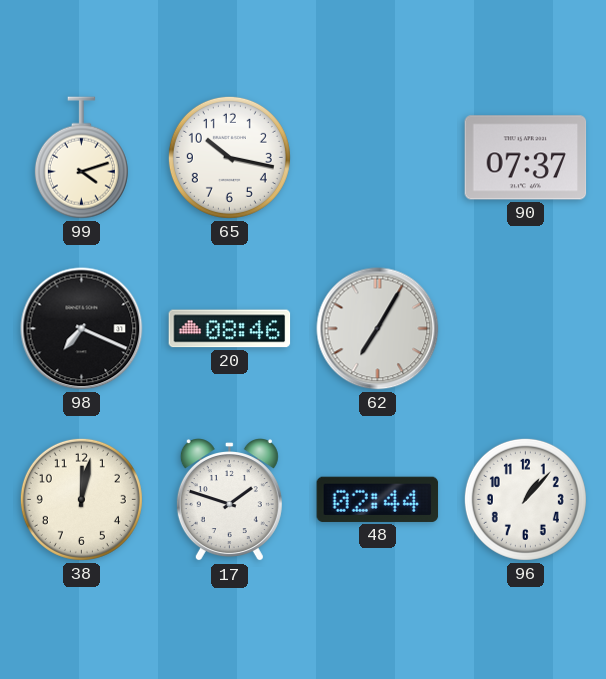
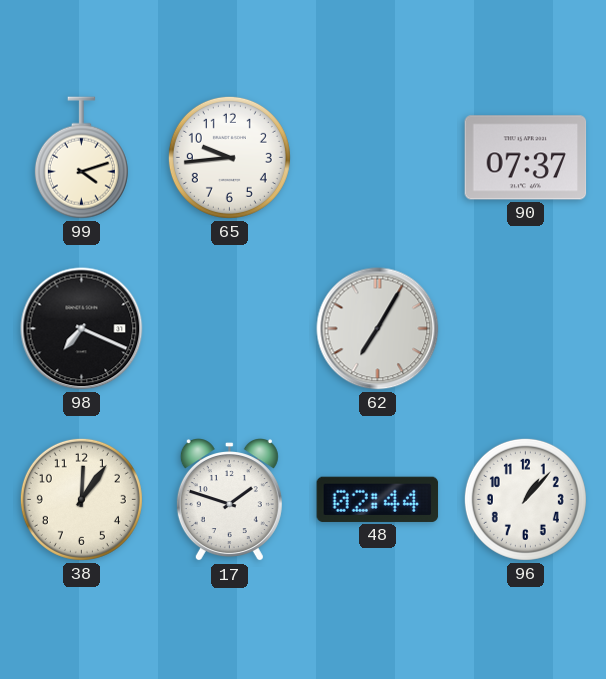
65: 10:17 -> 9:44
20: 08:46 -> none
38: 12:02 -> 12:06
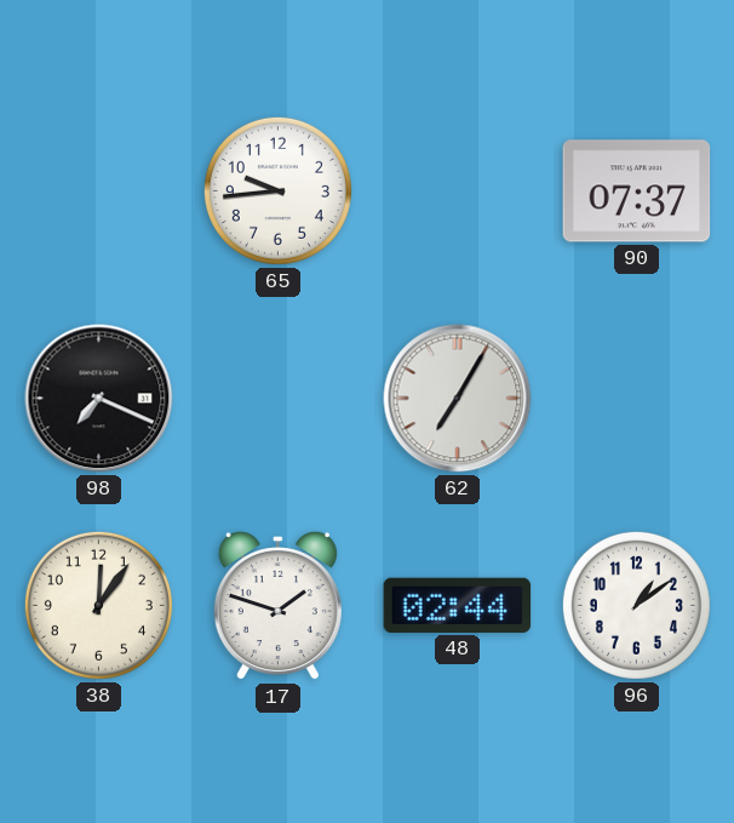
99: 4:12 -> none
96: 1:07 -> 1:09
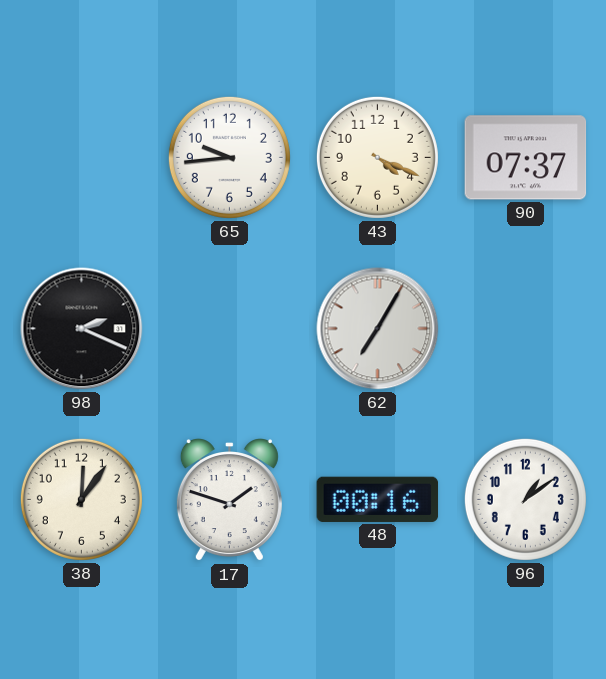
43: none -> 4:19
98: 7:19 -> 2:19
48: 02:44 -> 00:16
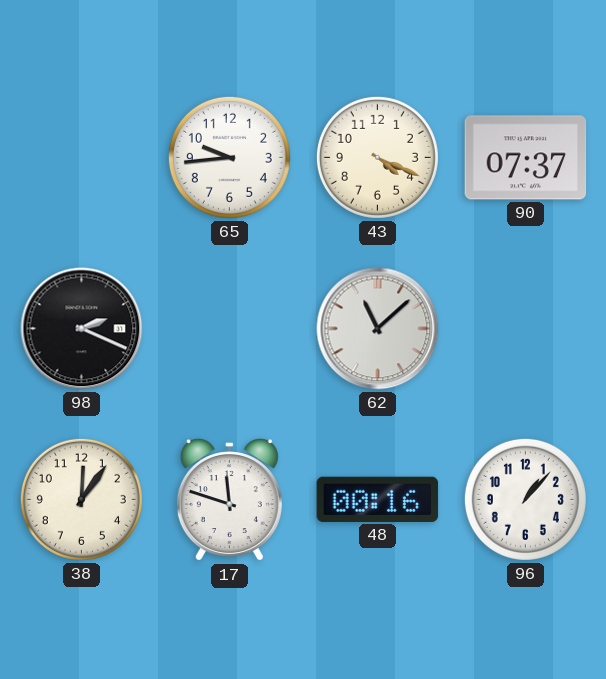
62: 7:05 -> 11:08
17: 1:48 -> 11:48
96: 1:09 -> 1:07
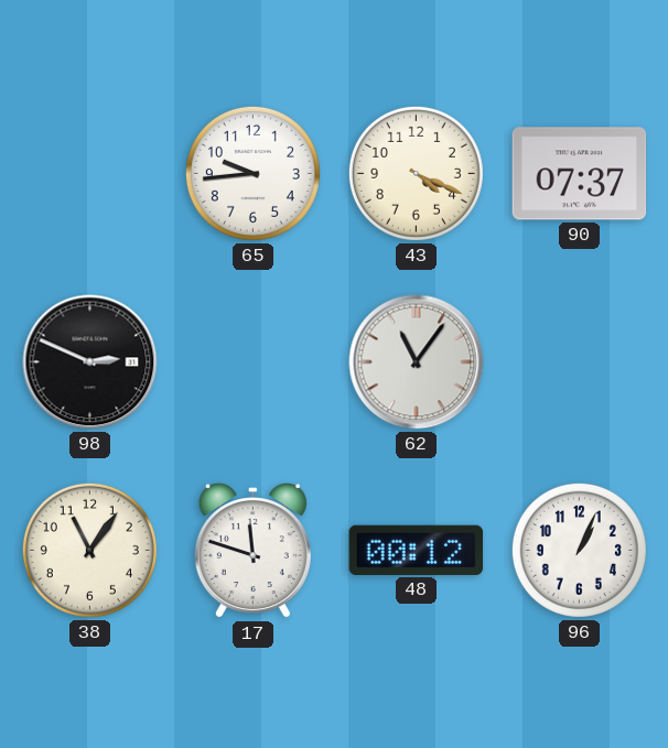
98: 2:19 -> 2:49
62: 11:08 -> 11:06
38: 12:06 -> 11:06
48: 00:16 -> 00:12
96: 1:07 -> 1:04
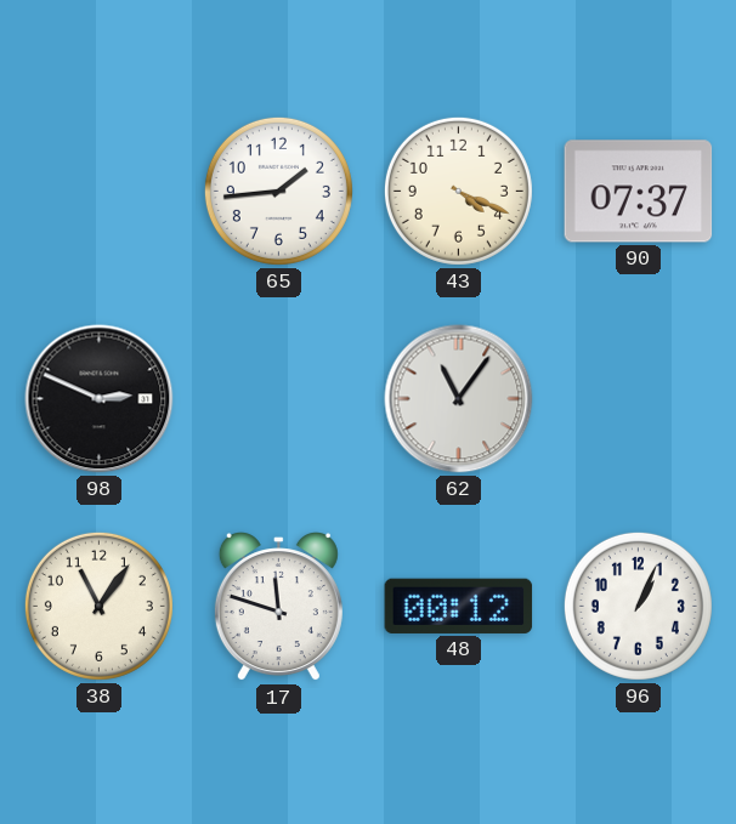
65: 9:44 -> 1:44
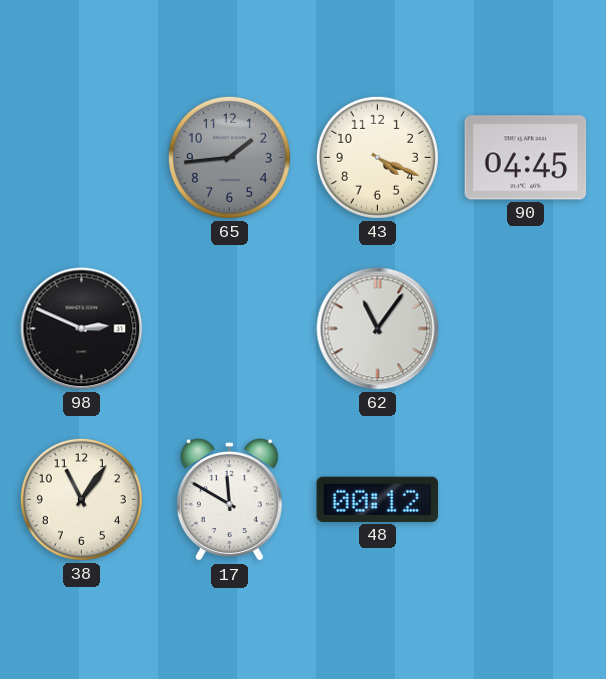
65 dial: white -> grey
90: 07:37 -> 04:45
17: 11:48 -> 11:50
96: 1:04 -> none
